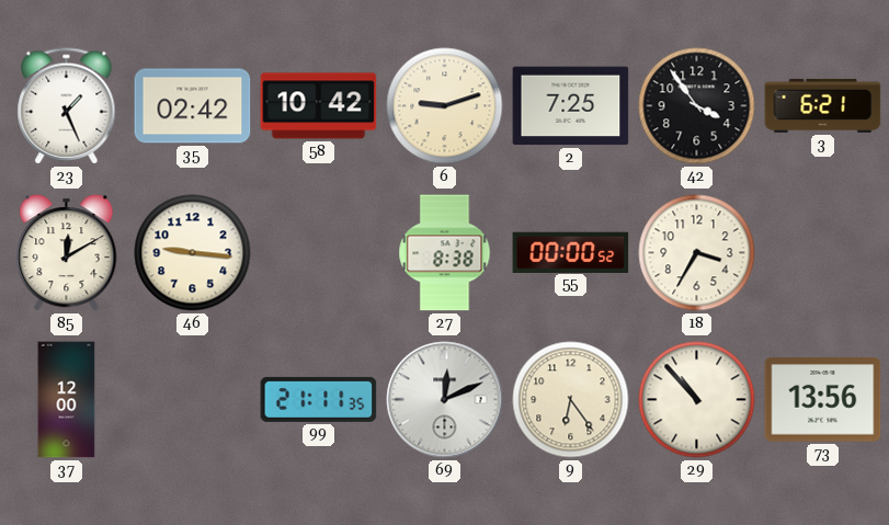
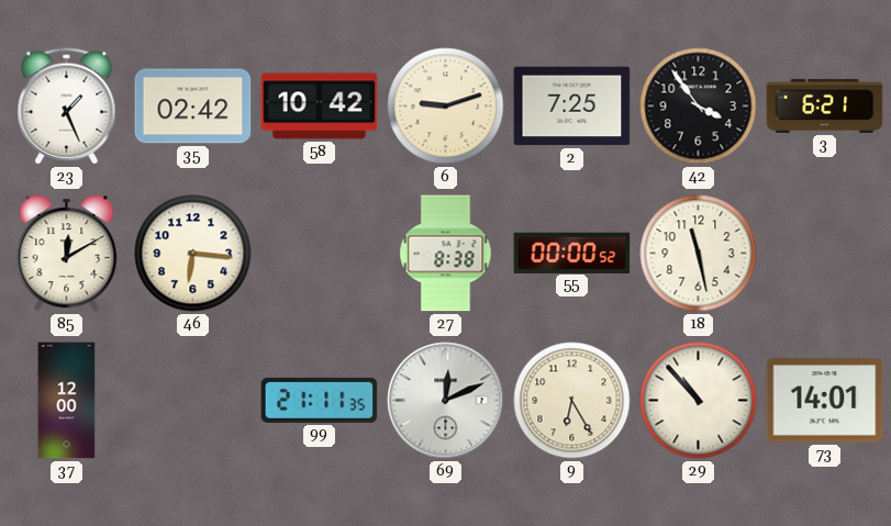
46: 9:16 -> 6:16
18: 3:35 -> 11:28
9: 6:24 -> 6:25
73: 13:56 -> 14:01
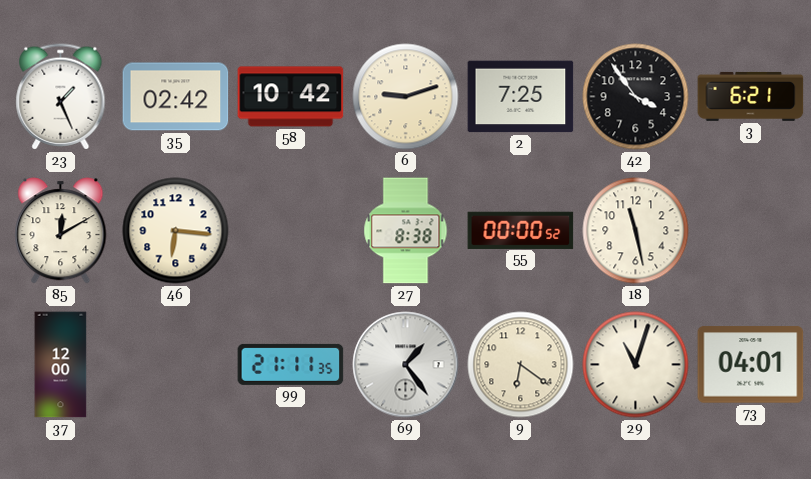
69: 12:11 -> 1:24
9: 6:25 -> 6:21
29: 10:53 -> 11:03
73: 14:01 -> 04:01
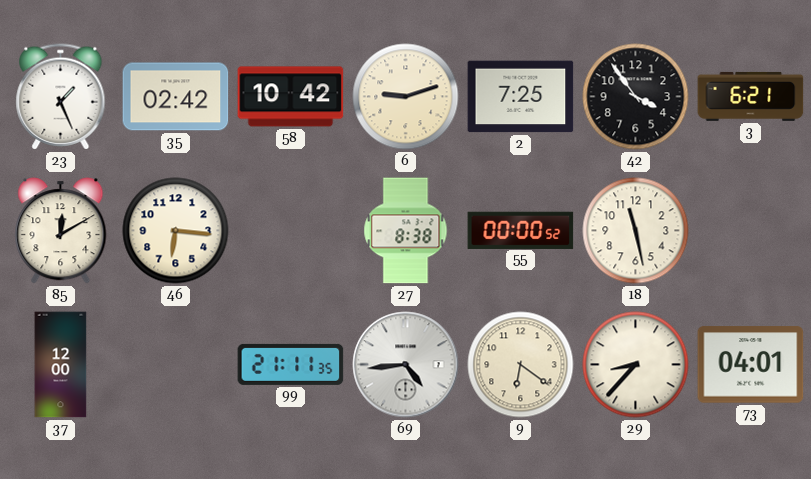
69: 1:24 -> 4:44
29: 11:03 -> 8:37
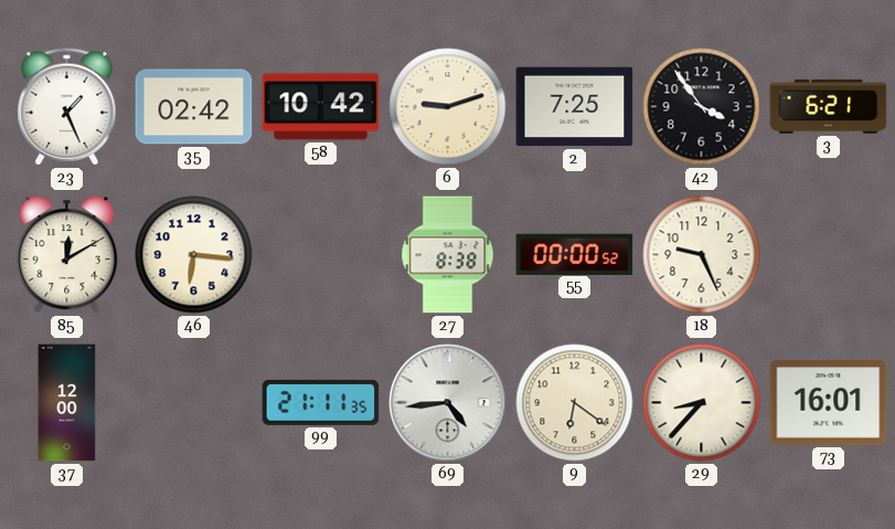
18: 11:28 -> 9:26
73: 04:01 -> 16:01
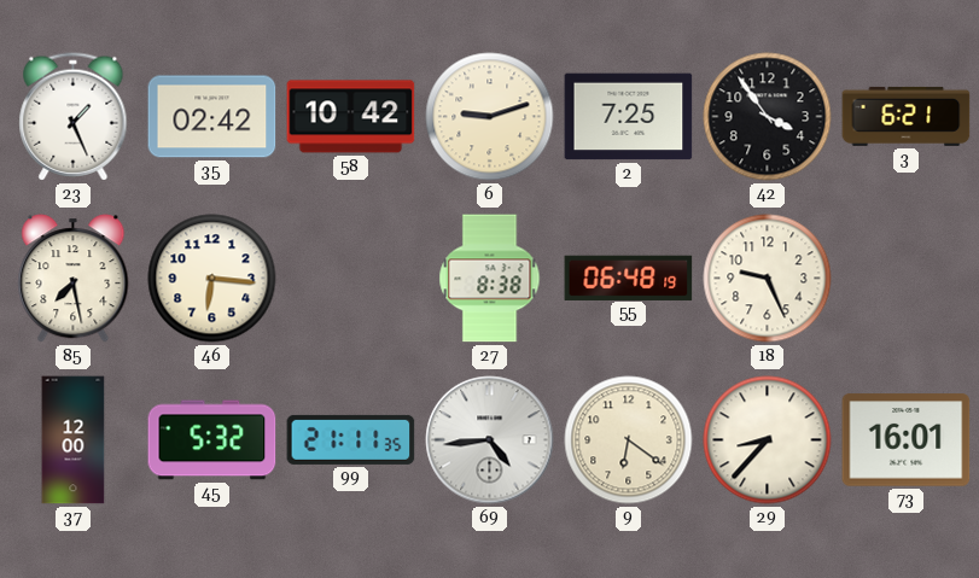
85: 12:10 -> 7:28
55: 00:00 -> 06:48
45: none -> 5:32
